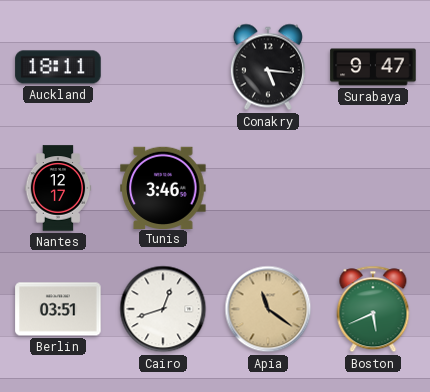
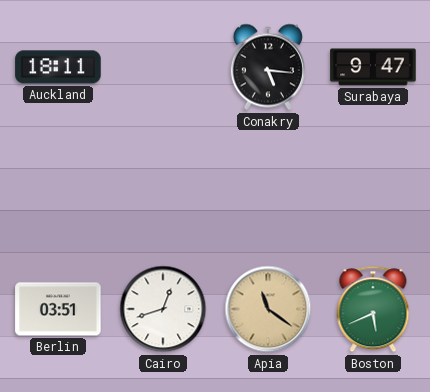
Nantes: 12:17 -> none
Tunis: 3:46 -> none
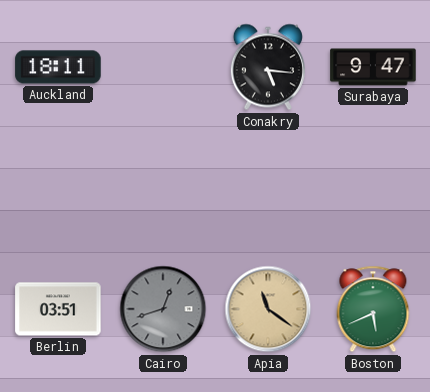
Cairo dial: white -> grey
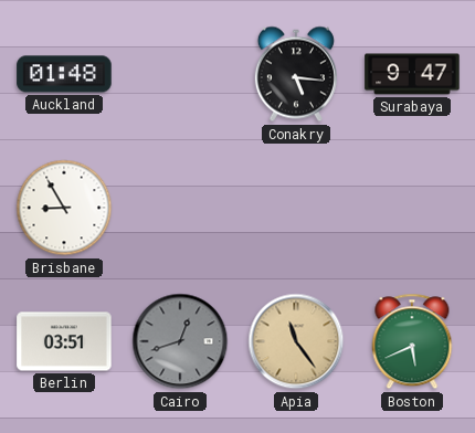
Auckland: 18:11 -> 01:48
Brisbane: none -> 8:55
Apia: 11:21 -> 11:24
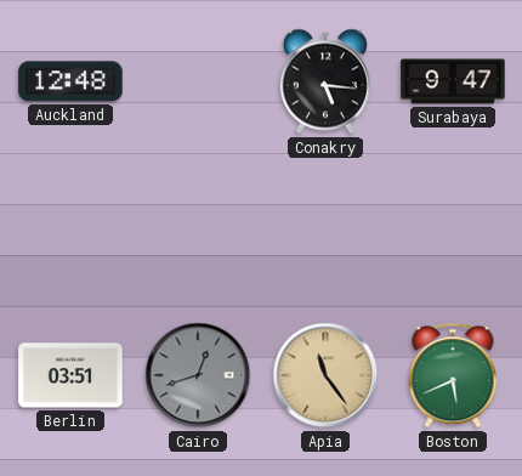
Auckland: 01:48 -> 12:48
Brisbane: 8:55 -> none
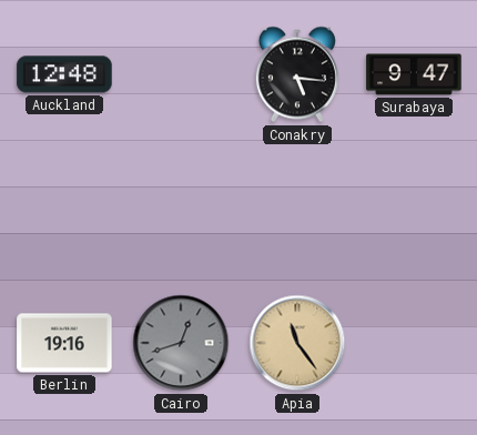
Berlin: 03:51 -> 19:16
Boston: 5:41 -> none
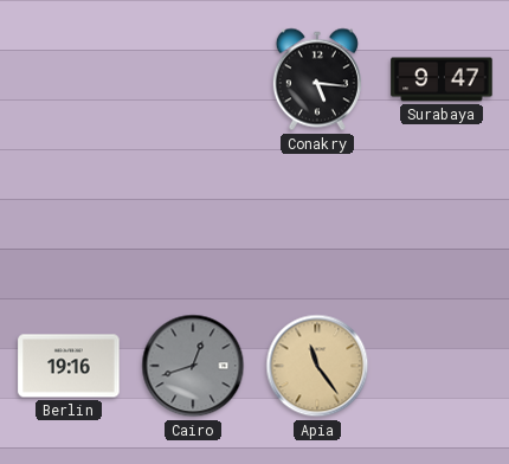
Auckland: 12:48 -> none
